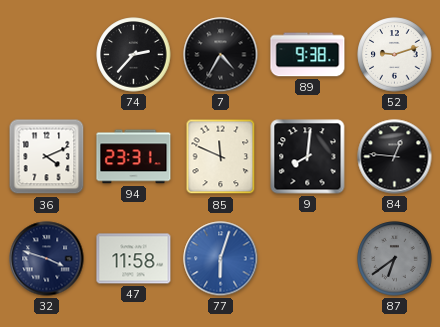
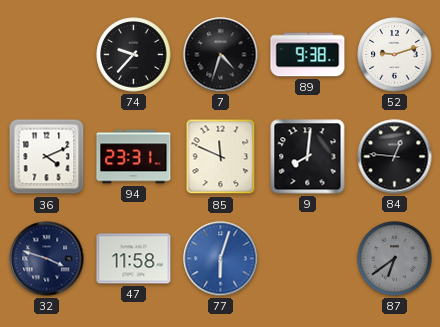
74: 2:37 -> 9:37
7: 4:35 -> 4:33
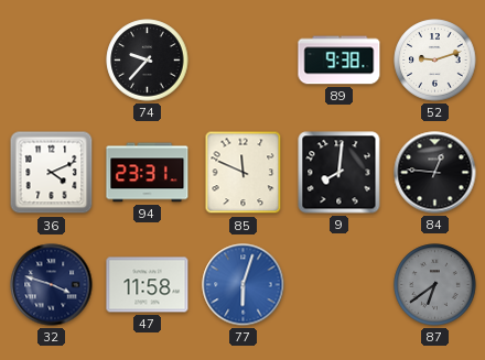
7: 4:33 -> none
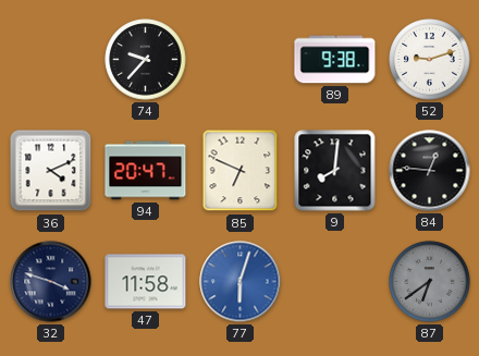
94: 23:31 -> 20:47
85: 11:49 -> 6:49
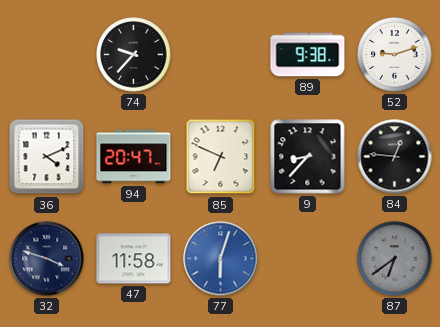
9: 8:01 -> 8:37
